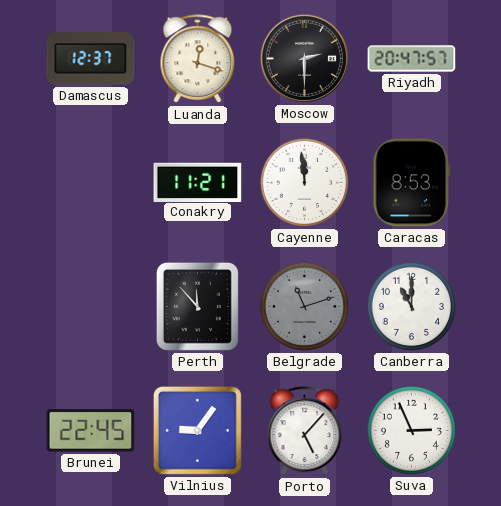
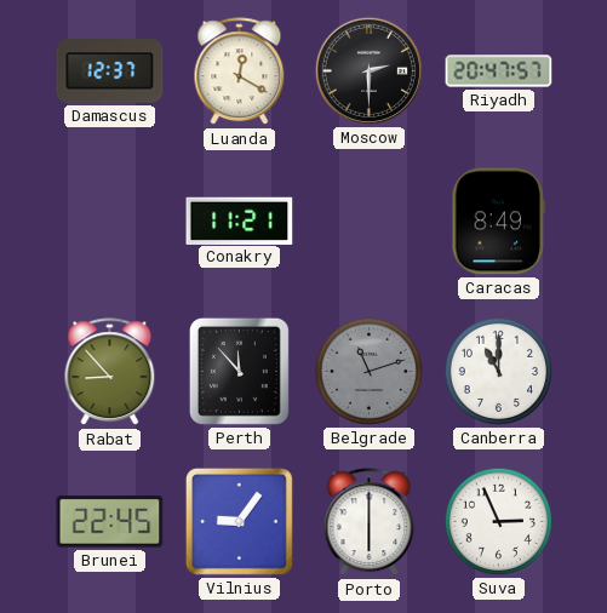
Luanda: 12:18 -> 12:20
Cayenne: 11:59 -> none
Caracas: 8:53 -> 8:49
Rabat: none -> 8:53
Porto: 5:07 -> 6:00
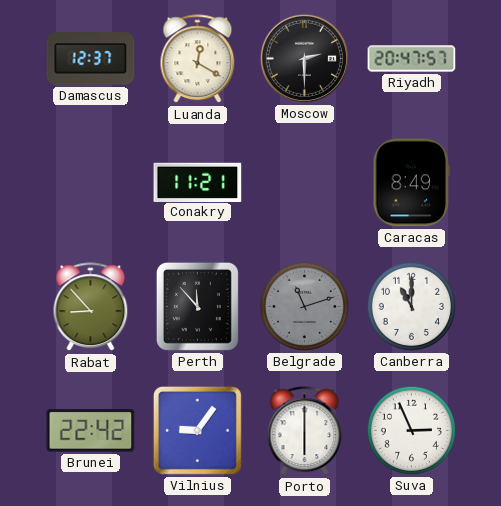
Brunei: 22:45 -> 22:42
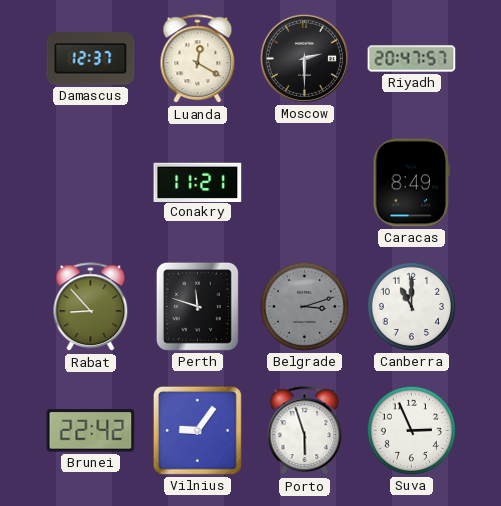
Perth: 11:53 -> 11:48
Belgrade: 11:12 -> 3:12
Porto: 6:00 -> 5:57
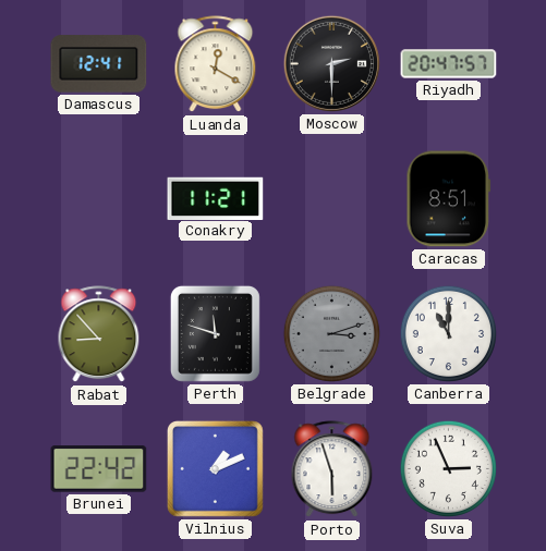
Damascus: 12:37 -> 12:41
Caracas: 8:49 -> 8:51
Vilnius: 9:06 -> 1:11
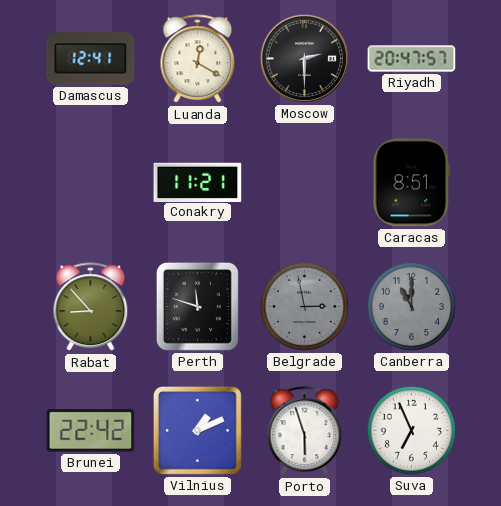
Belgrade: 3:12 -> 2:58
Canberra dial: white -> grey
Suva: 2:56 -> 6:56
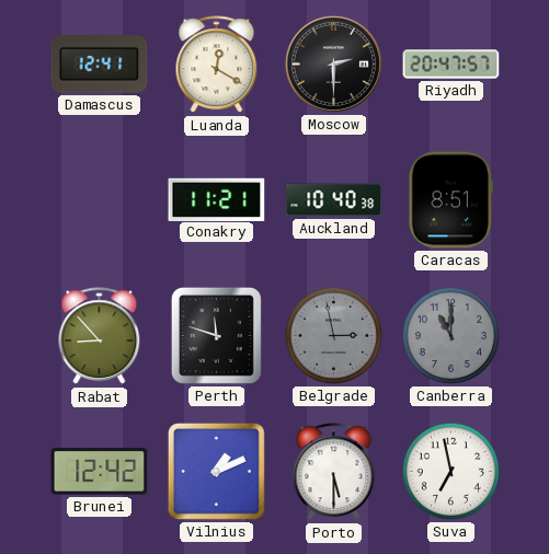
Auckland: none -> 10:40
Brunei: 22:42 -> 12:42
Porto: 5:57 -> 5:30
Suva: 6:56 -> 6:58
